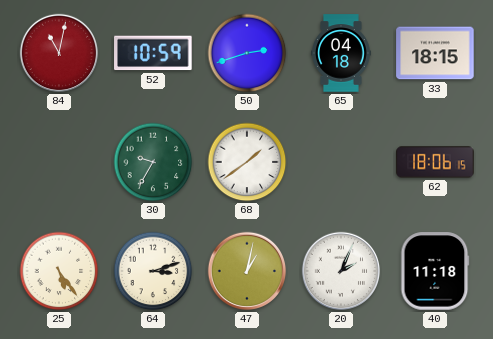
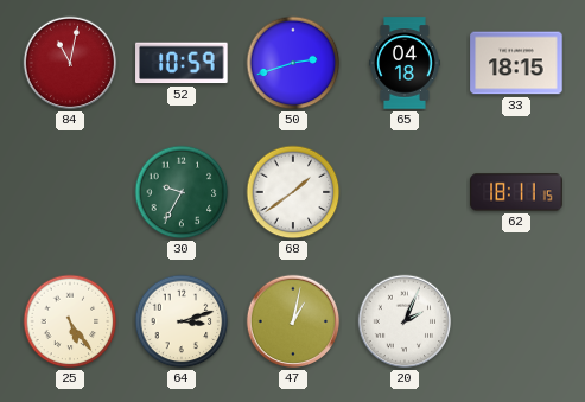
62: 18:06 -> 18:11
40: 11:18 -> none
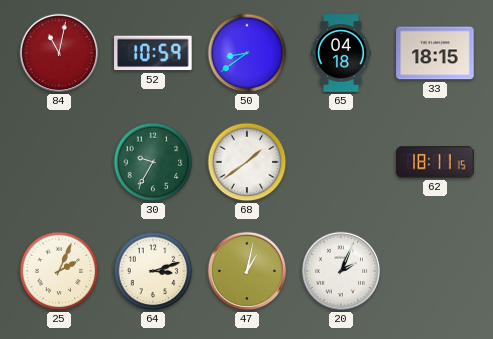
50: 2:42 -> 8:39
25: 5:24 -> 2:04
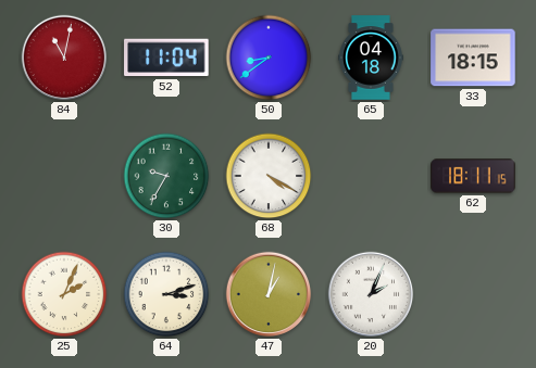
52: 10:59 -> 11:04
68: 1:39 -> 4:20
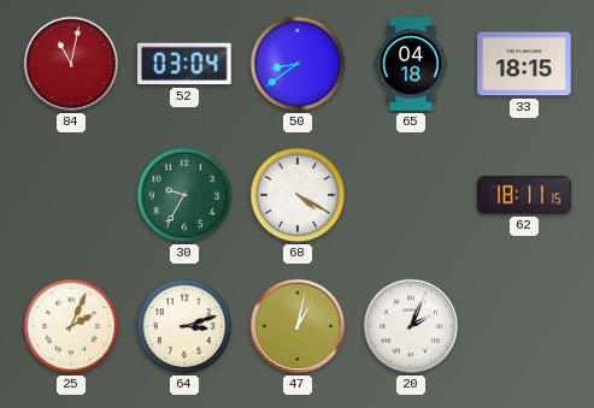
52: 11:04 -> 03:04
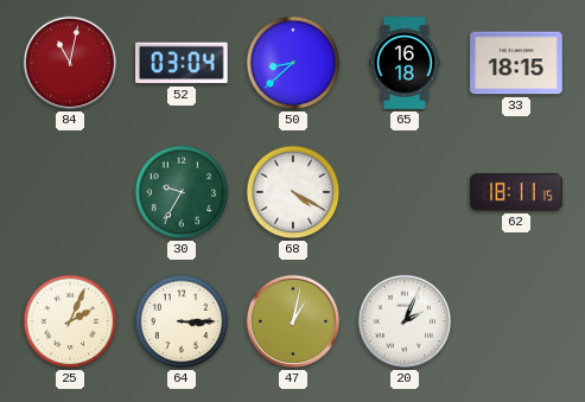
50: 8:39 -> 8:38
65: 04:18 -> 16:18
64: 3:12 -> 3:15
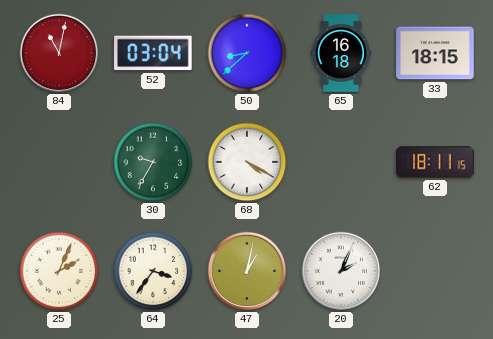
64: 3:15 -> 3:36
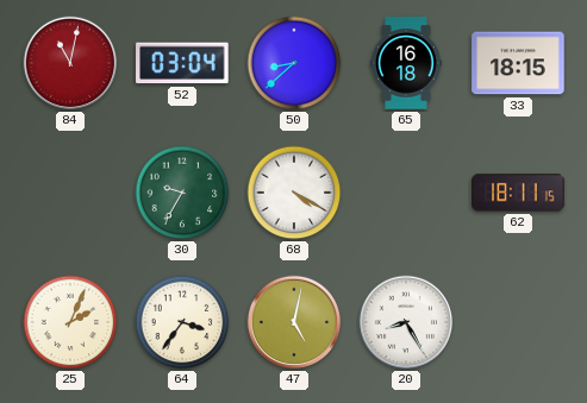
47: 1:02 -> 5:02
20: 2:04 -> 8:25
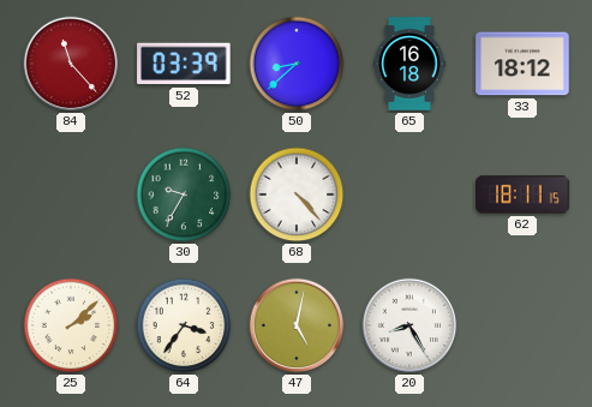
84: 11:02 -> 11:23
52: 03:04 -> 03:39
33: 18:15 -> 18:12
68: 4:20 -> 4:23
25: 2:04 -> 2:08
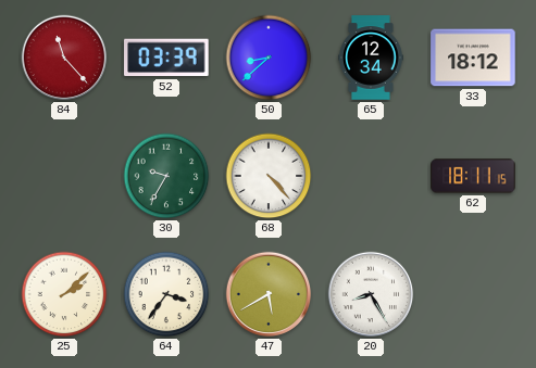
65: 16:18 -> 12:34
47: 5:02 -> 5:40
